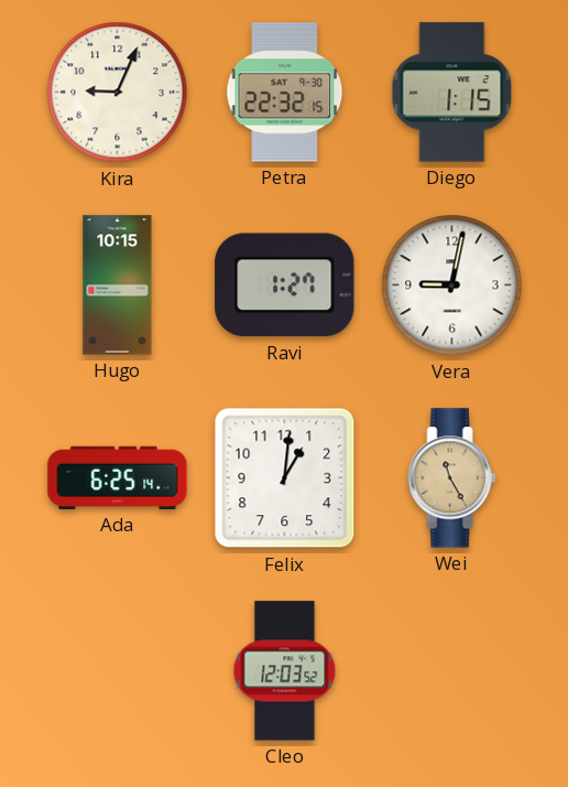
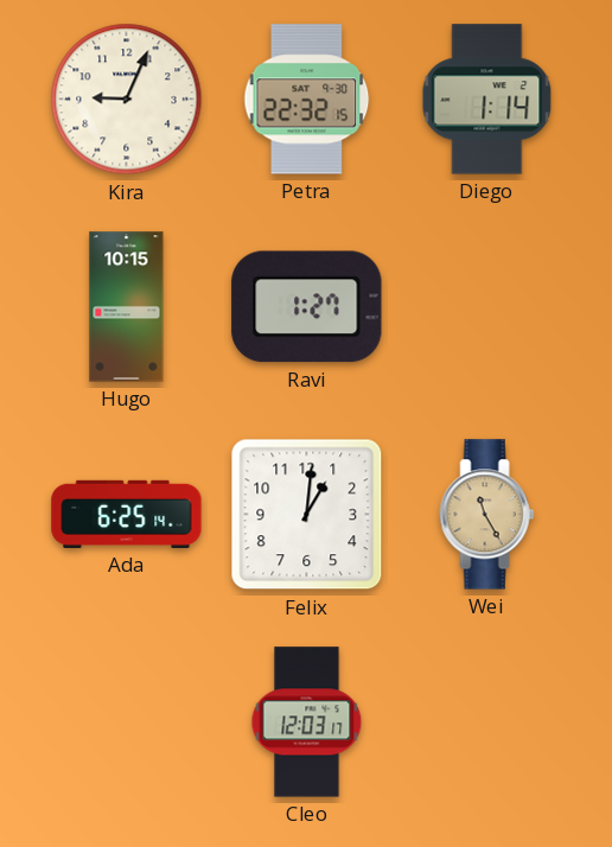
Diego: 1:15 -> 1:14
Vera: 9:02 -> none
Cleo: 12:03:52 -> 12:03:17
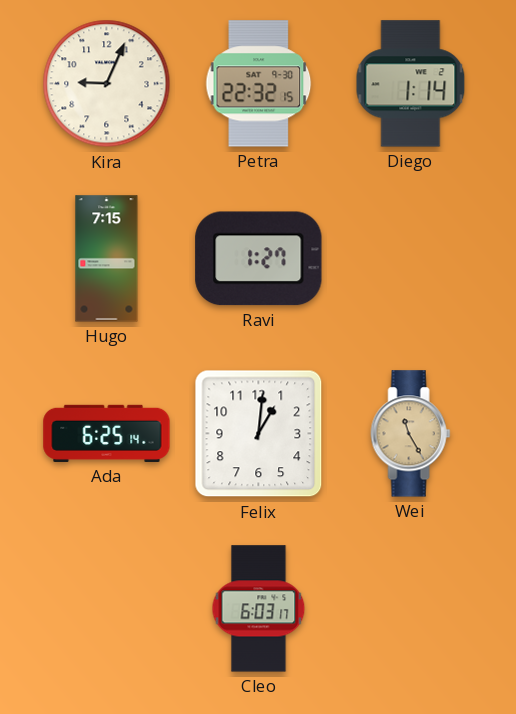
Hugo: 10:15 -> 7:15
Cleo: 12:03 -> 6:03
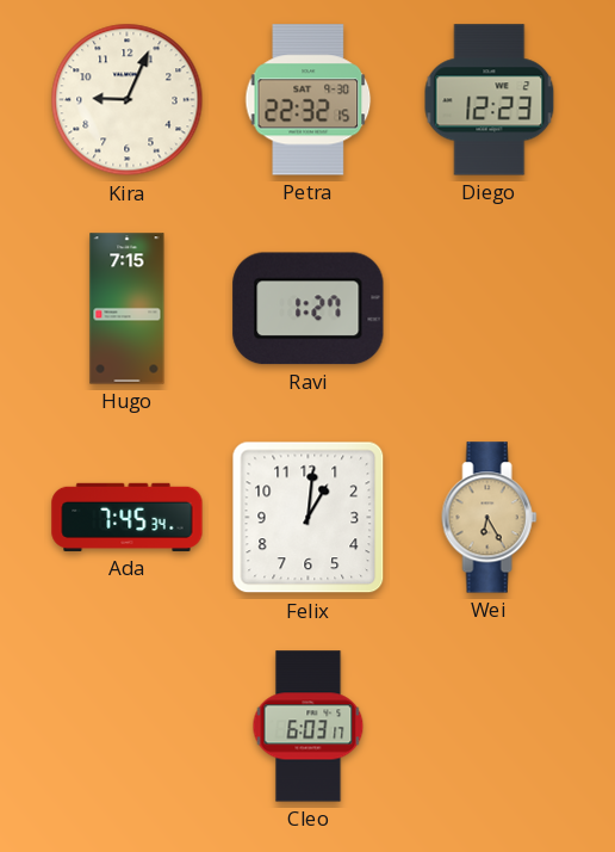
Diego: 1:14 -> 12:23
Ada: 6:25 -> 7:45
Wei: 11:25 -> 6:25
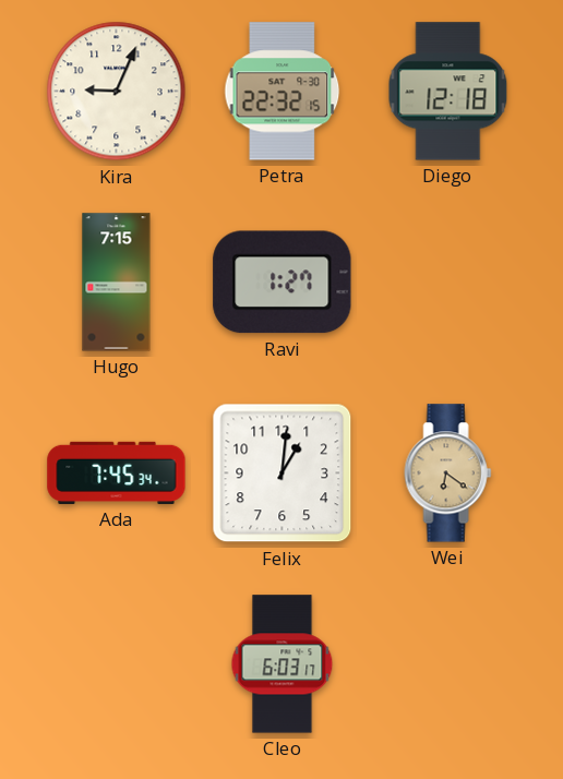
Diego: 12:23 -> 12:18
Wei: 6:25 -> 6:21
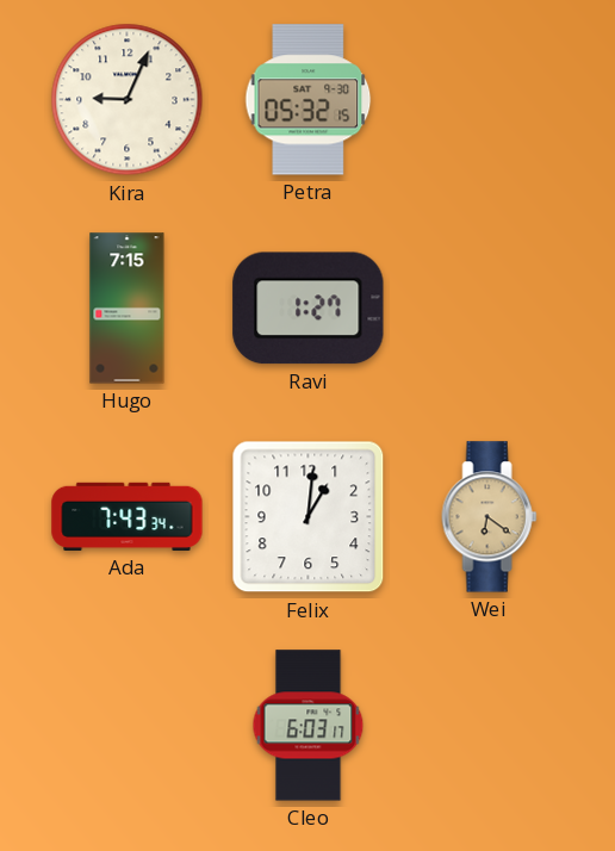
Petra: 22:32 -> 05:32
Diego: 12:18 -> none
Ada: 7:45 -> 7:43
